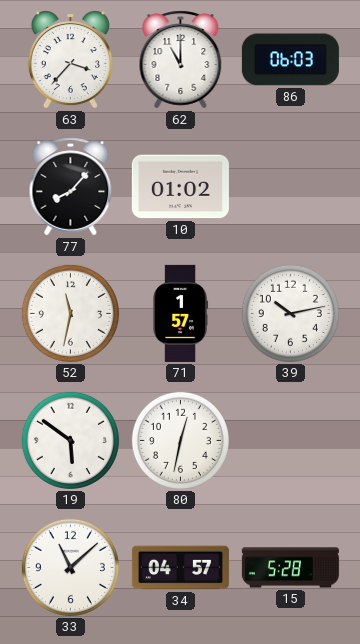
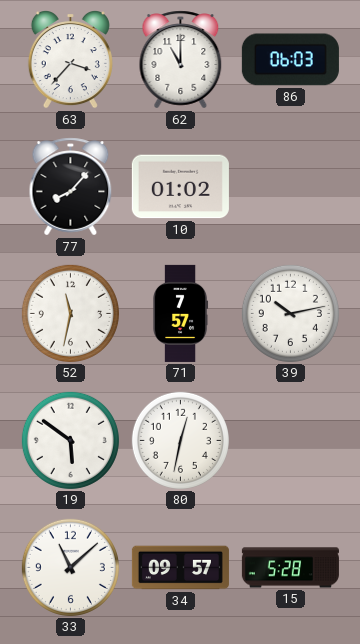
71: 1:57 -> 7:57
34: 04:57 -> 09:57
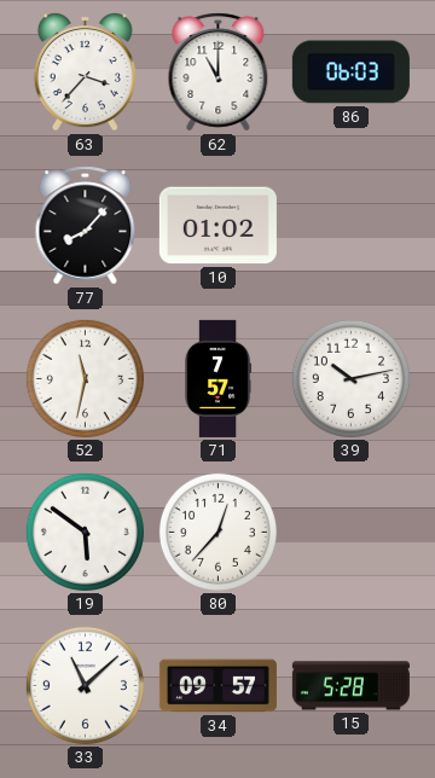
80: 12:32 -> 12:37
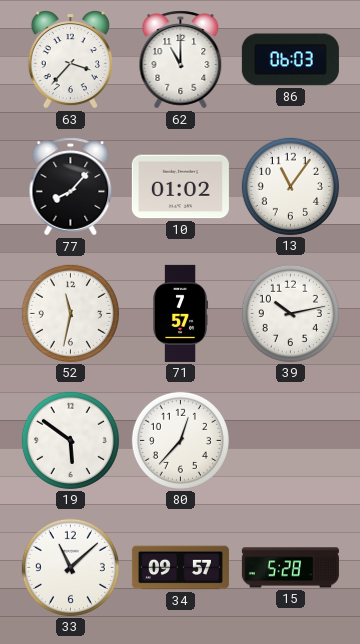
13: none -> 11:06
